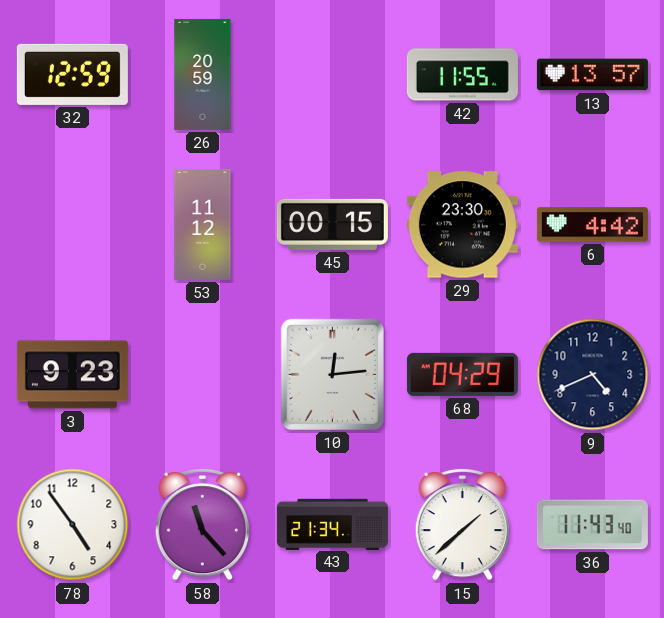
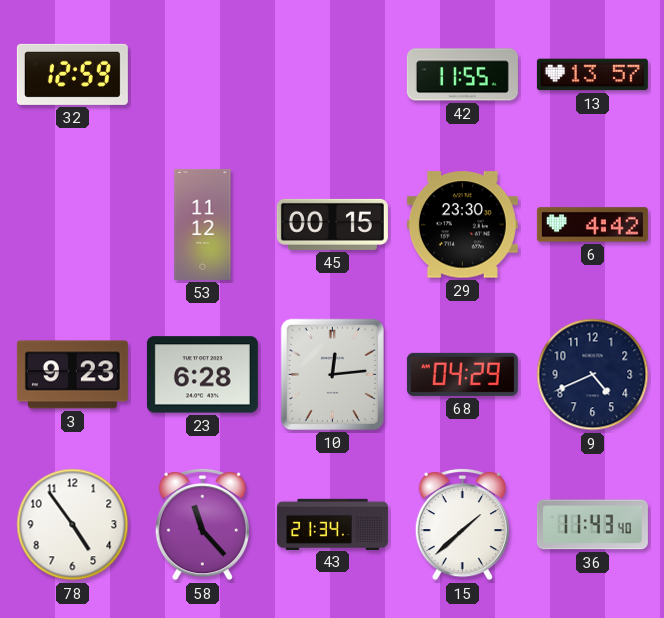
26: 20:59 -> none
23: none -> 6:28
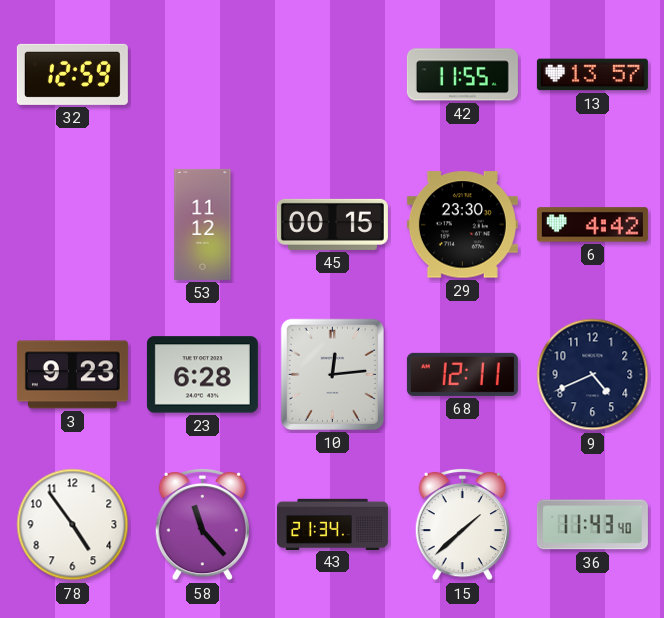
68: 04:29 -> 12:11
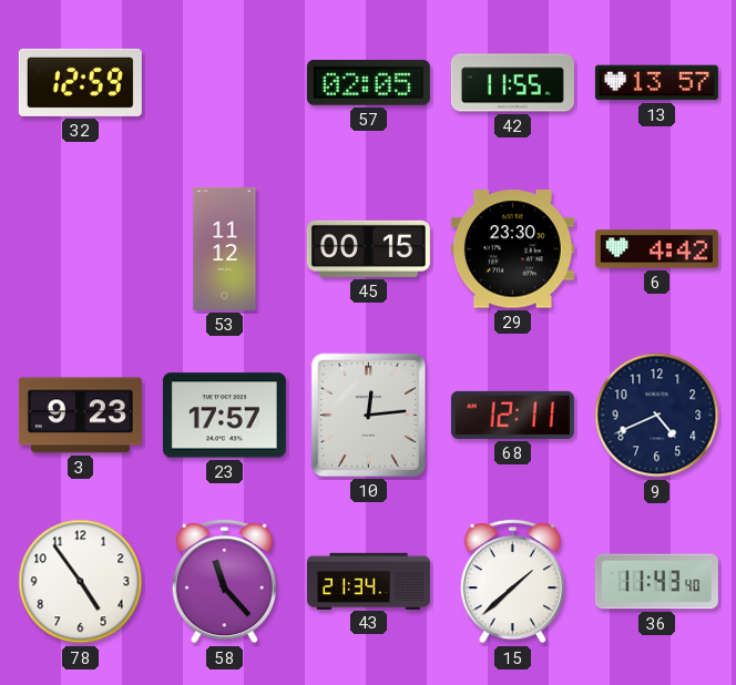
57: none -> 02:05
23: 6:28 -> 17:57
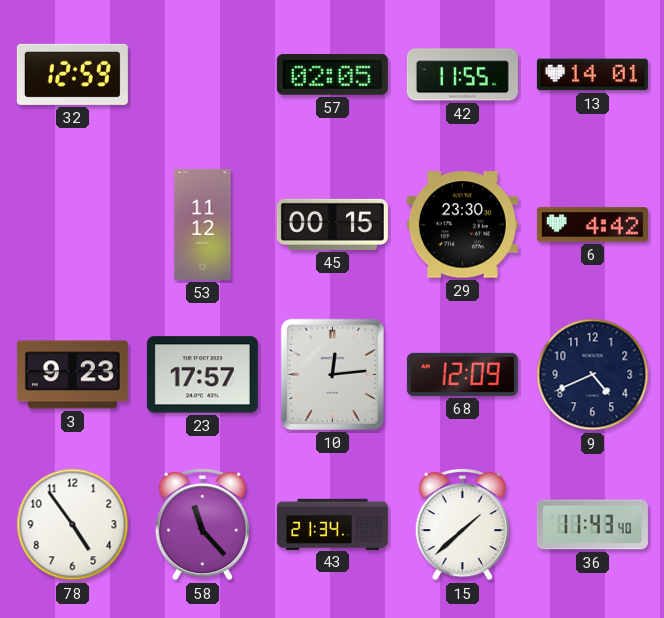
13: 13:57 -> 14:01
68: 12:11 -> 12:09
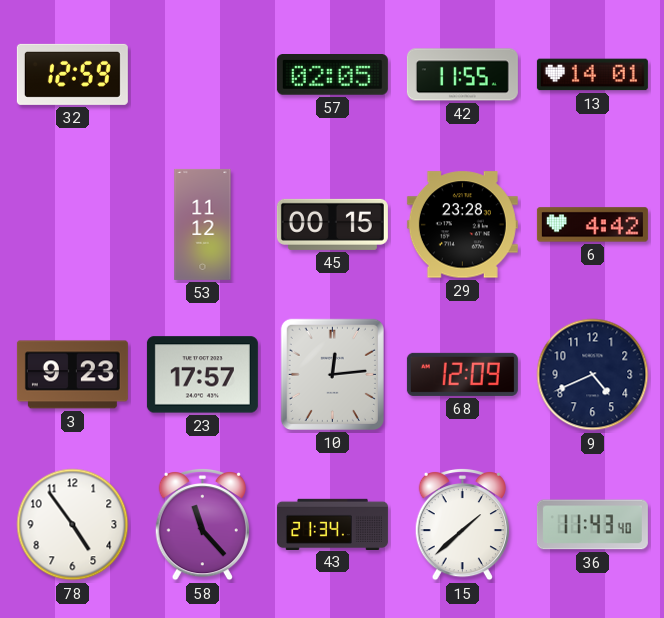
29: 23:30 -> 23:28
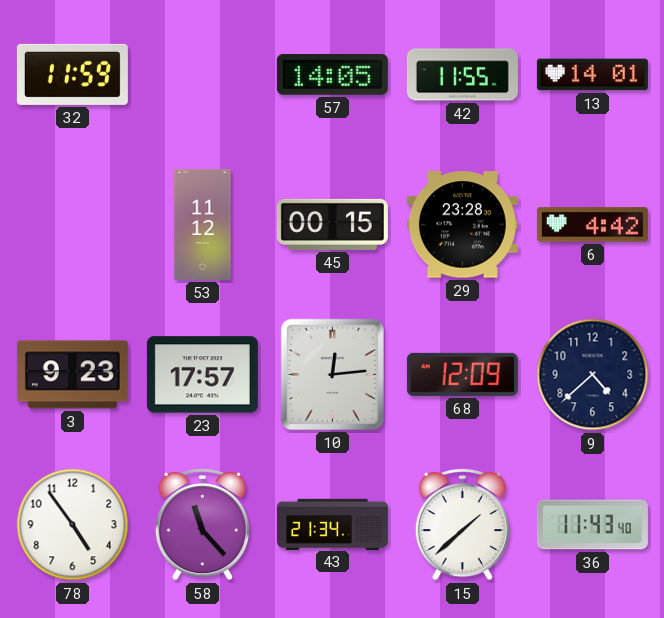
32: 12:59 -> 11:59
57: 02:05 -> 14:05
9: 4:41 -> 4:38
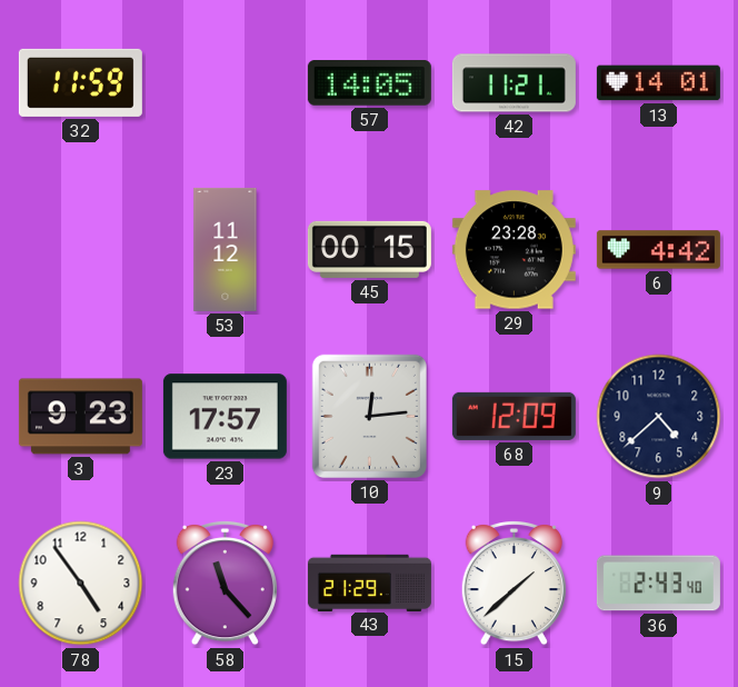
42: 11:55 -> 11:21
43: 21:34 -> 21:29
36: 11:43 -> 2:43
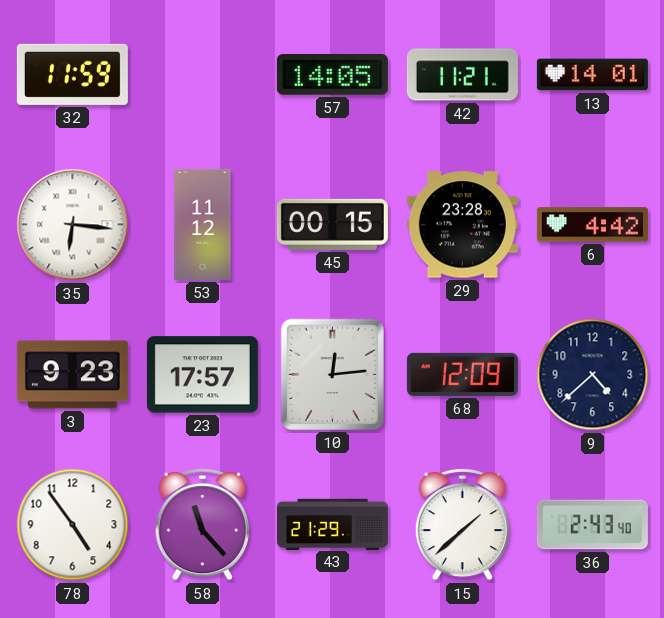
35: none -> 6:16
